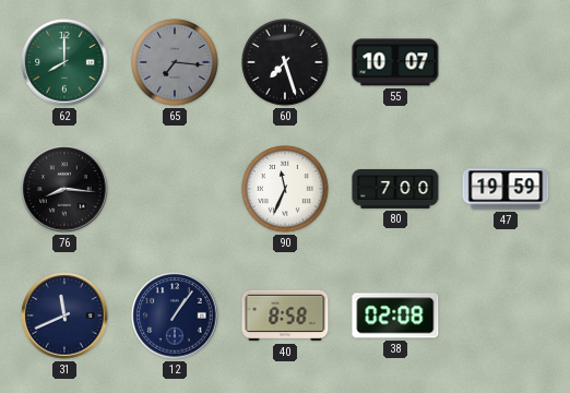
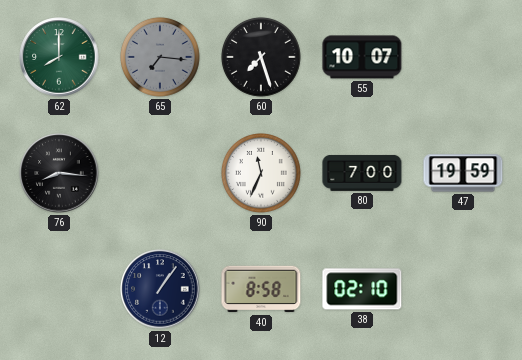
31: 11:41 -> none
38: 02:08 -> 02:10
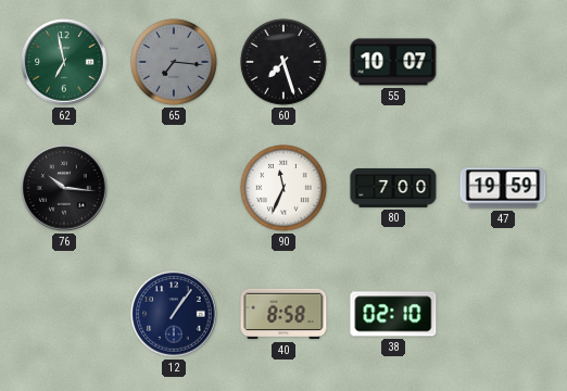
62: 8:00 -> 6:58
76: 8:16 -> 10:16
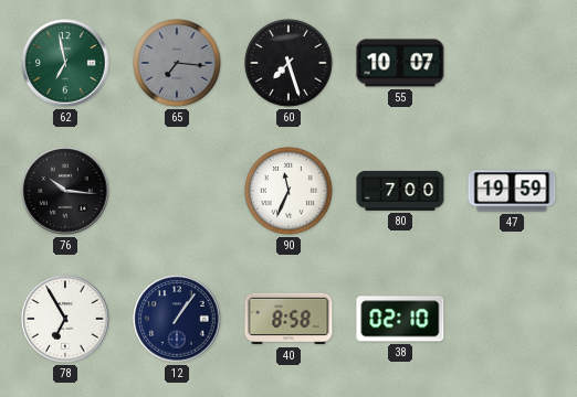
78: none -> 6:55
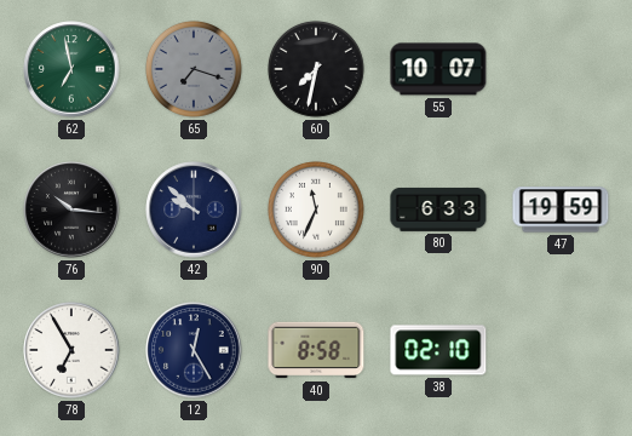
65: 7:16 -> 7:18
60: 7:27 -> 7:32
42: none -> 9:52
80: 7:00 -> 6:33
12: 1:06 -> 12:25
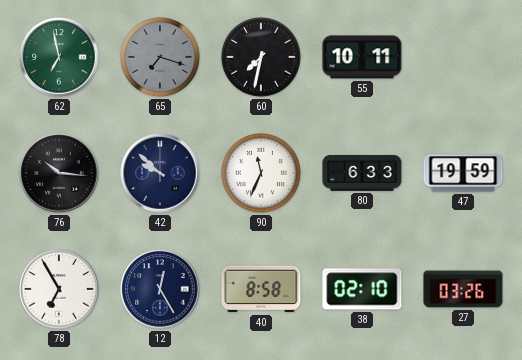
55: 10:07 -> 10:11
27: none -> 03:26
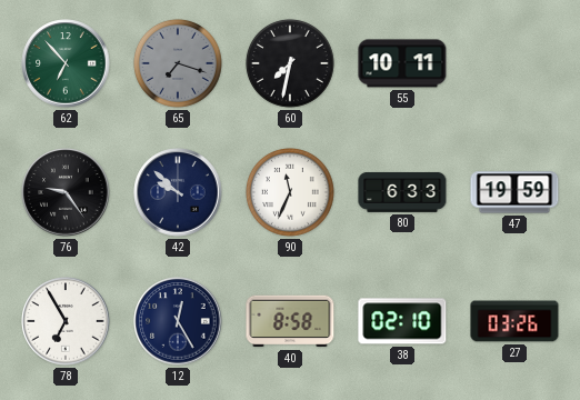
62: 6:58 -> 6:53
76: 10:16 -> 9:24
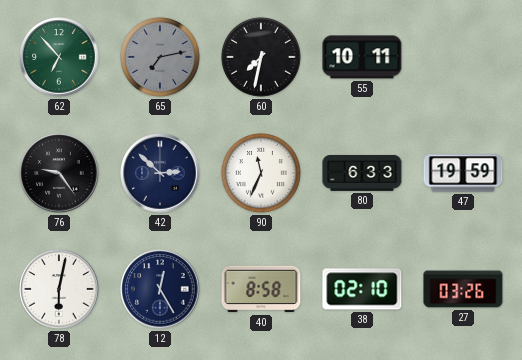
65: 7:18 -> 7:13
42: 9:52 -> 2:52
78: 6:55 -> 6:02
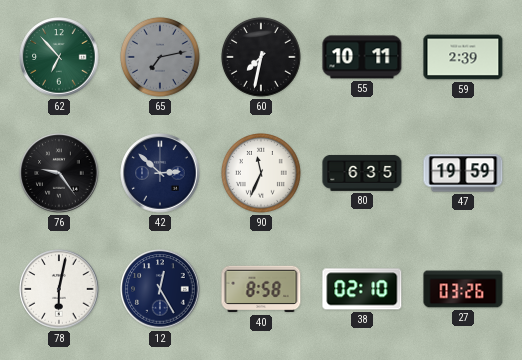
59: none -> 2:39
80: 6:33 -> 6:35
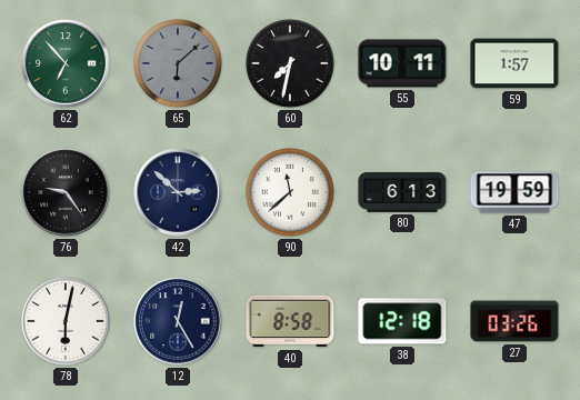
65: 7:13 -> 6:08
59: 2:39 -> 1:57
90: 11:34 -> 11:38
80: 6:35 -> 6:13
38: 02:10 -> 12:18
